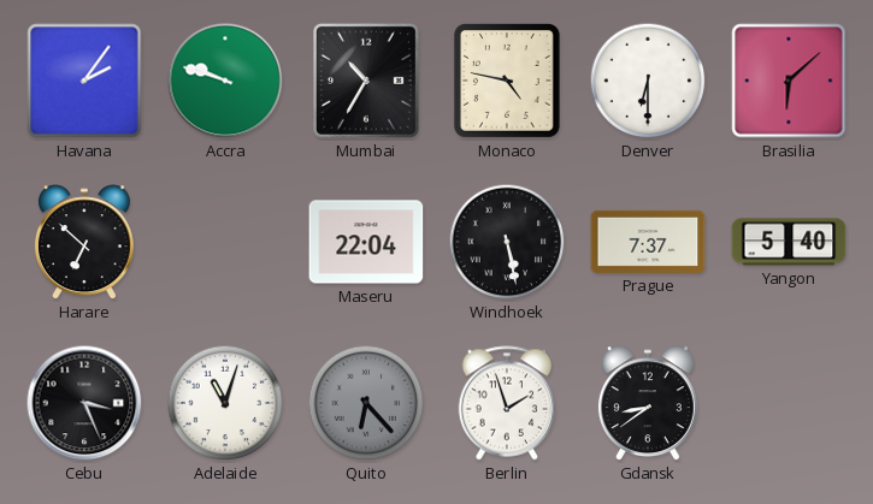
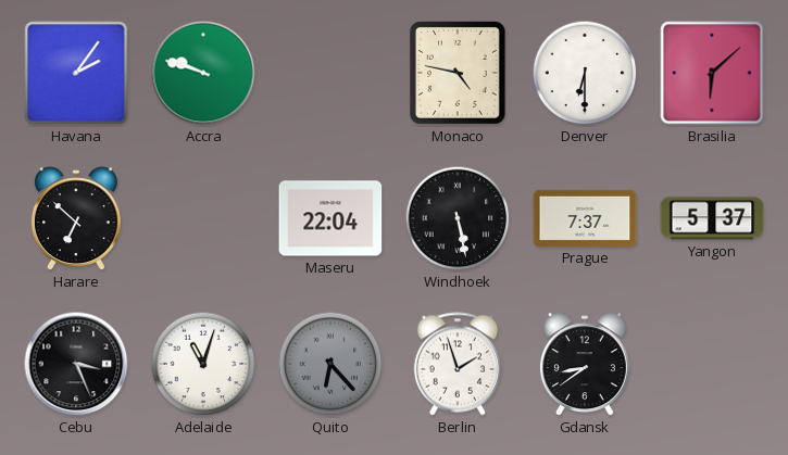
Mumbai: 10:35 -> none
Yangon: 5:40 -> 5:37
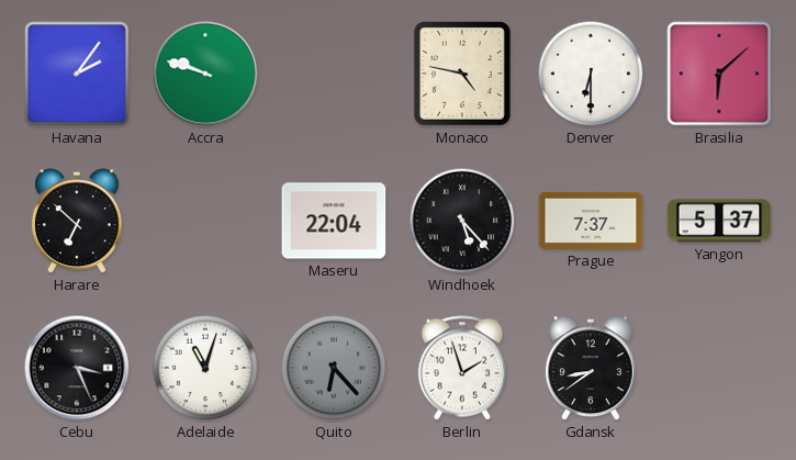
Windhoek: 5:28 -> 5:23
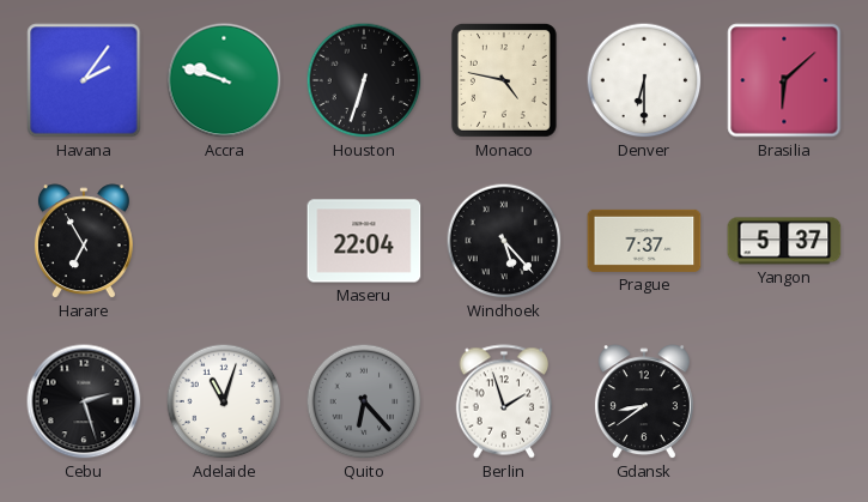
Houston: none -> 6:33
Harare: 6:52 -> 6:55
Cebu: 3:26 -> 2:27
